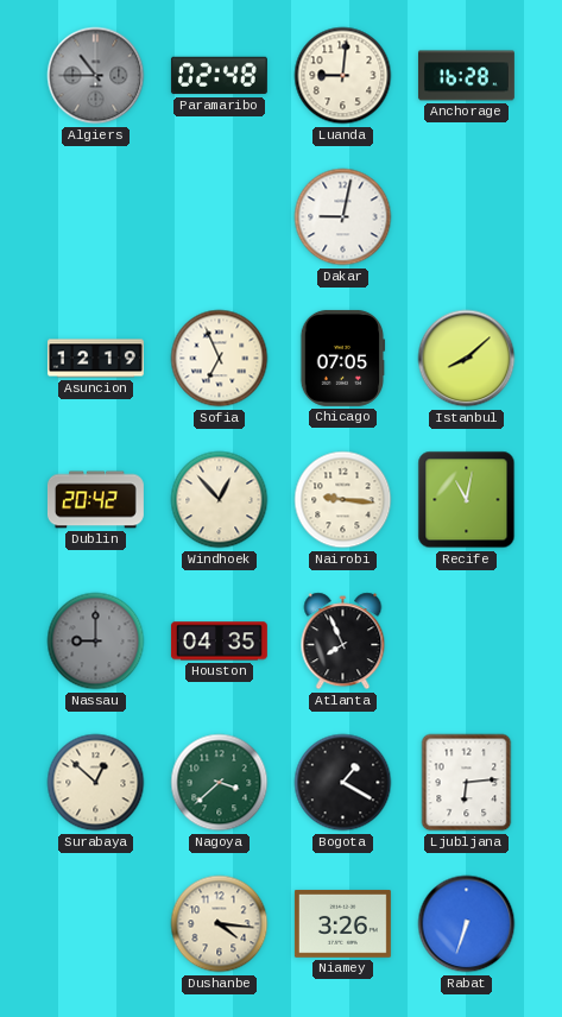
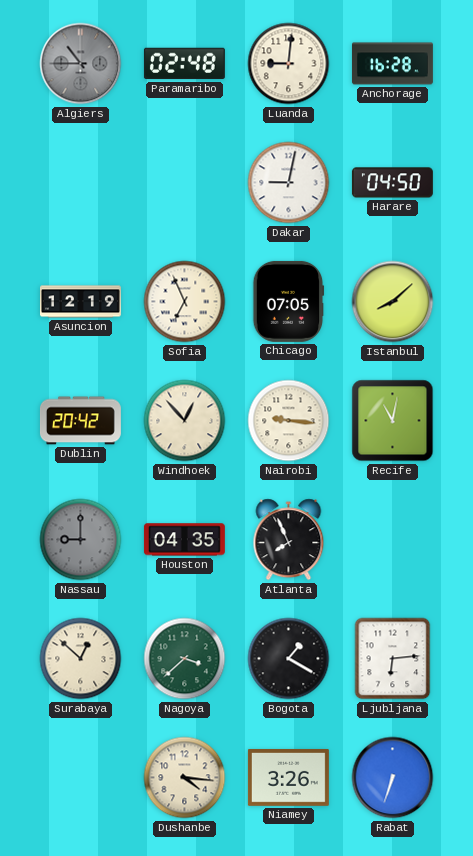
Harare: none -> 04:50
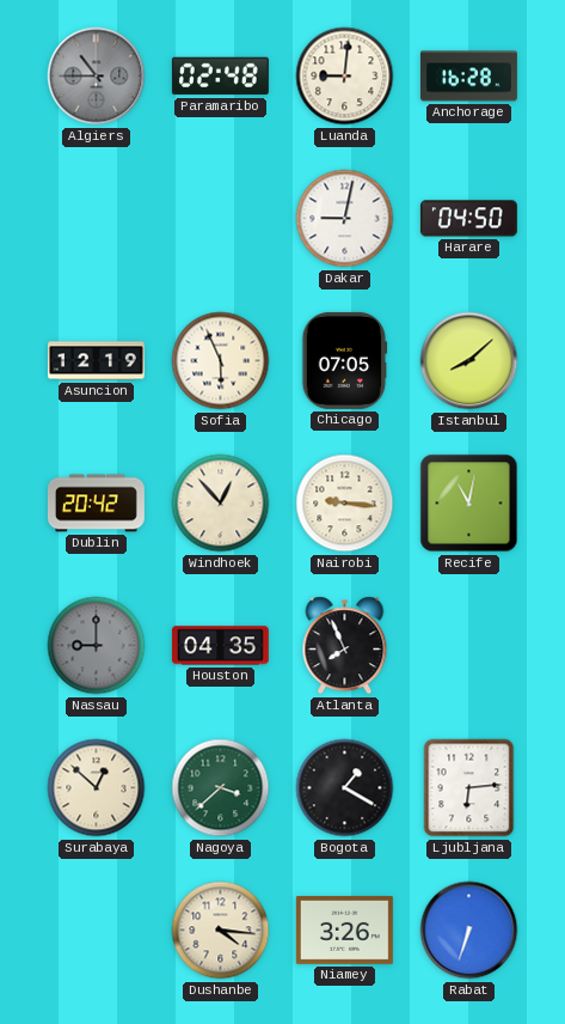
Sofia: 6:56 -> 5:56
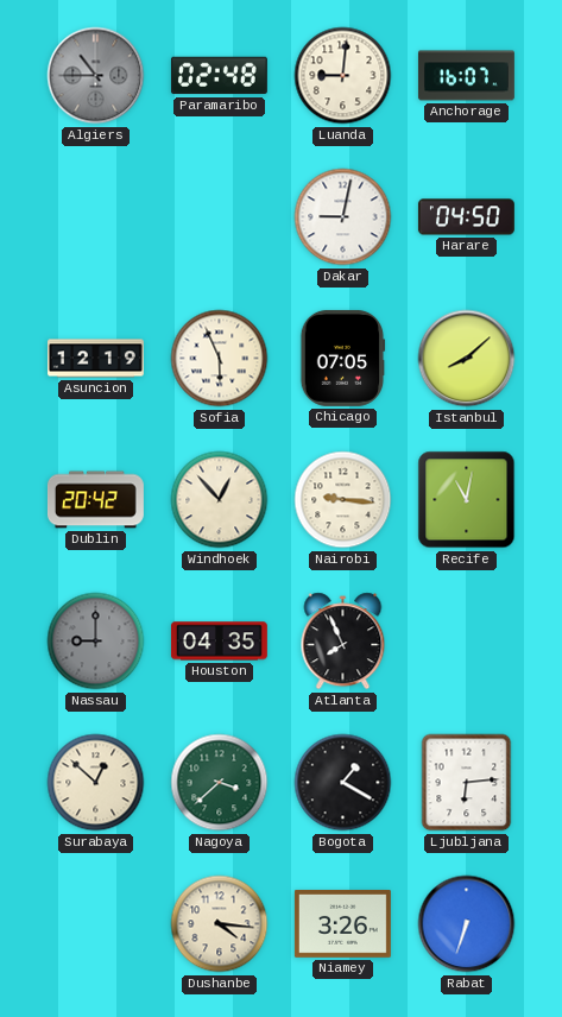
Anchorage: 16:28 -> 16:07
